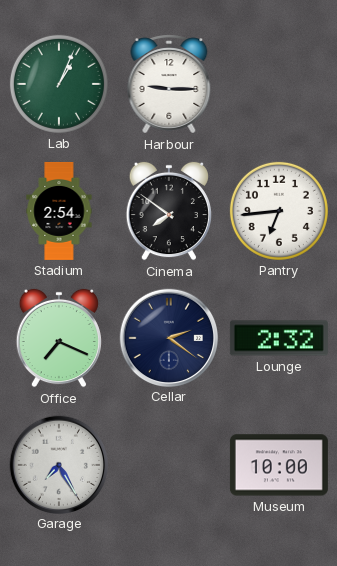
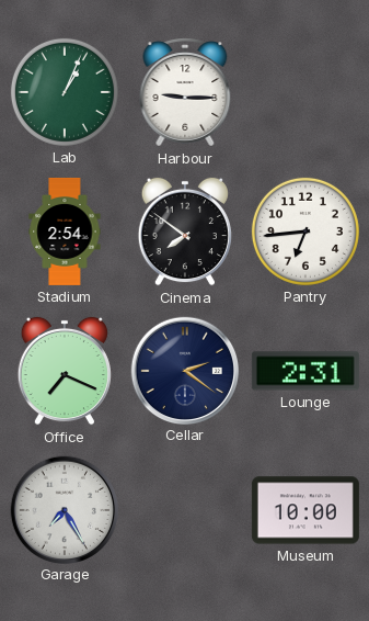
Lounge: 2:32 -> 2:31
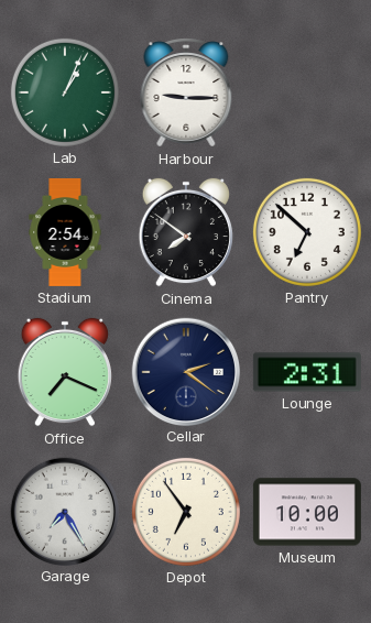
Pantry: 6:44 -> 6:52
Depot: none -> 6:54
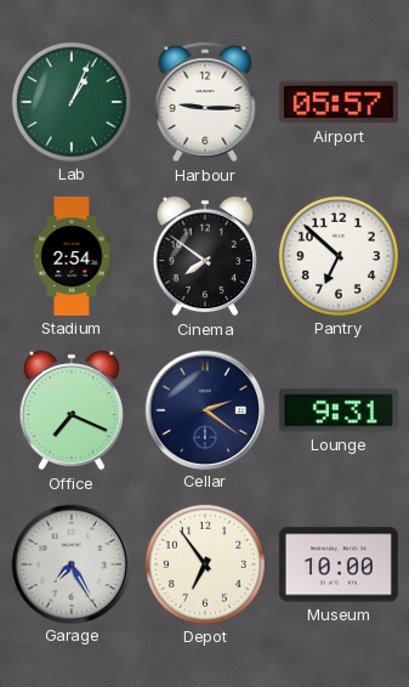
Airport: none -> 05:57
Lounge: 2:31 -> 9:31
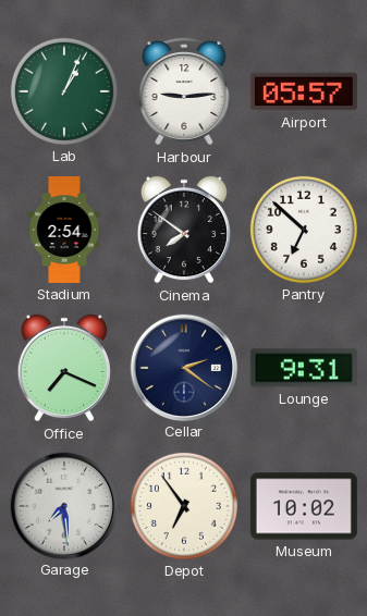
Harbour: 9:15 -> 9:14
Garage: 7:25 -> 7:29
Museum: 10:00 -> 10:02
